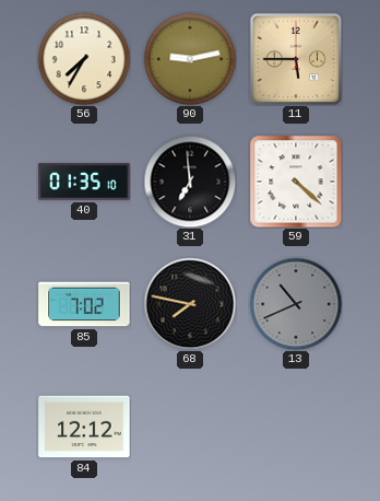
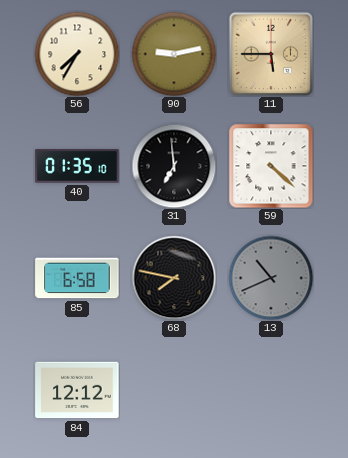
85: 7:02 -> 6:58
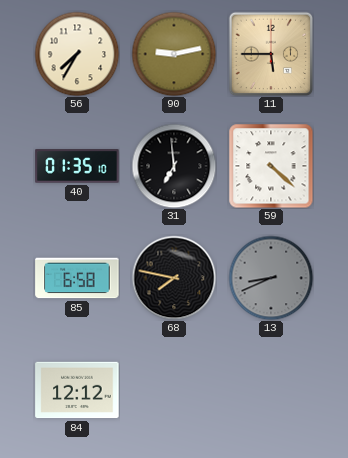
13: 10:41 -> 8:41
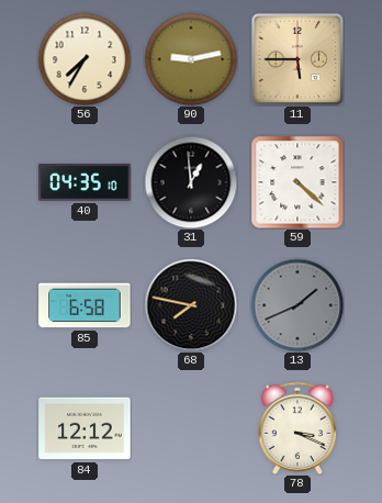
40: 01:35 -> 04:35
31: 6:59 -> 12:59
13: 8:41 -> 1:41
78: none -> 3:19
